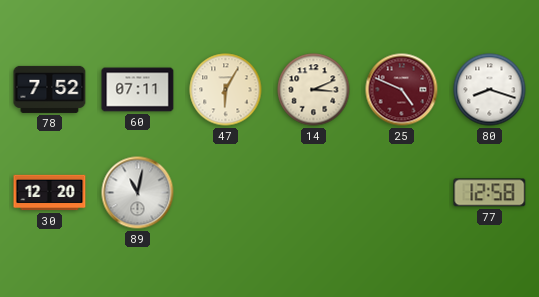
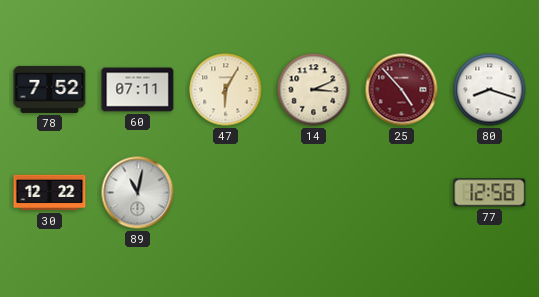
25: 4:49 -> 4:53
30: 12:20 -> 12:22
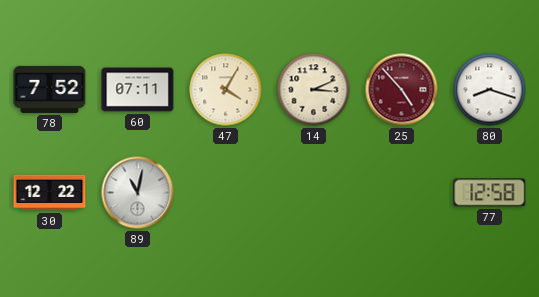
47: 6:05 -> 4:05
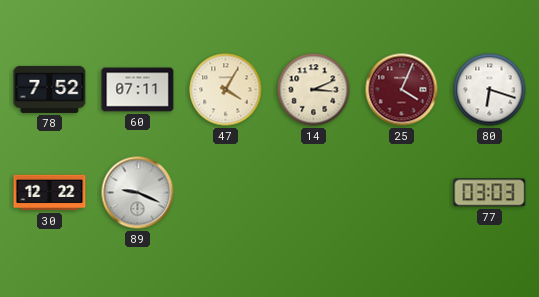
25: 4:53 -> 4:04
80: 8:18 -> 6:18
89: 11:02 -> 9:19
77: 12:58 -> 03:03
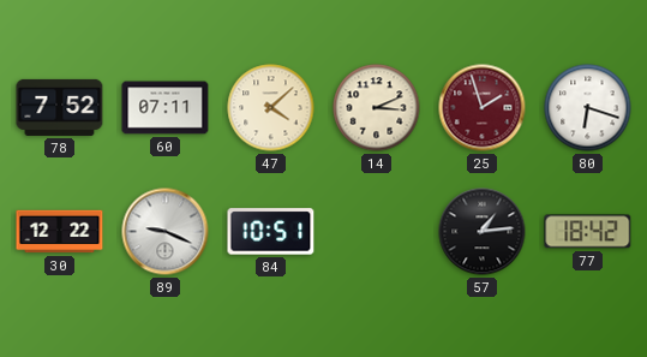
47: 4:05 -> 4:08
25: 4:04 -> 1:57
84: none -> 10:51
57: none -> 1:14
77: 03:03 -> 18:42
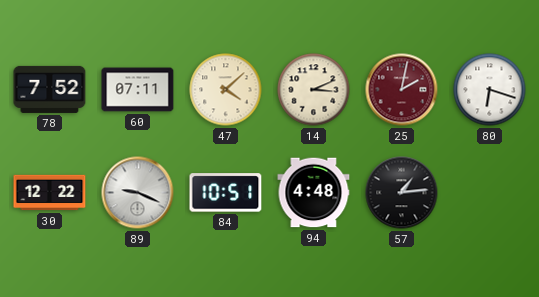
25: 1:57 -> 2:02
94: none -> 4:48
77: 18:42 -> none
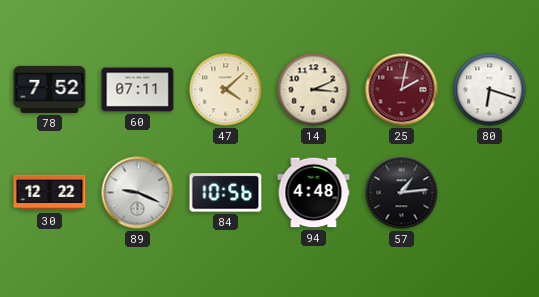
84: 10:51 -> 10:56
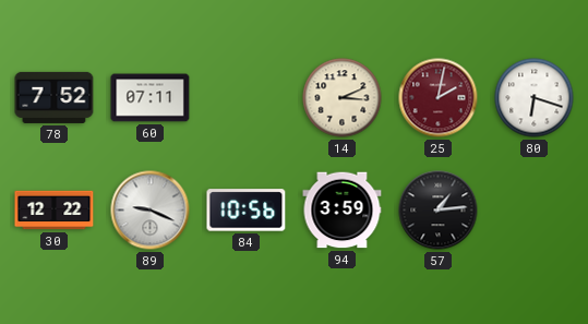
47: 4:08 -> none
94: 4:48 -> 3:59
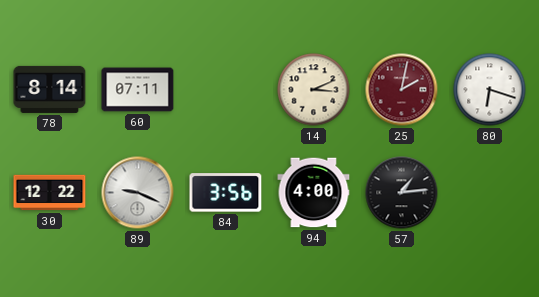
78: 7:52 -> 8:14
84: 10:56 -> 3:56
94: 3:59 -> 4:00
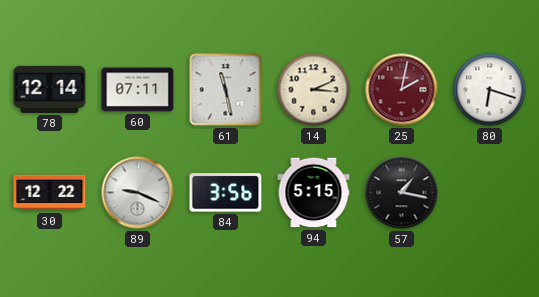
78: 8:14 -> 12:14
61: none -> 11:28
94: 4:00 -> 5:15
57: 1:14 -> 1:17
